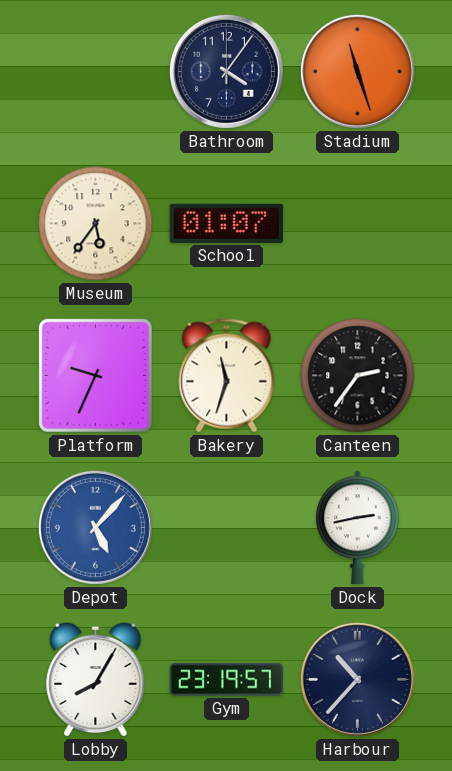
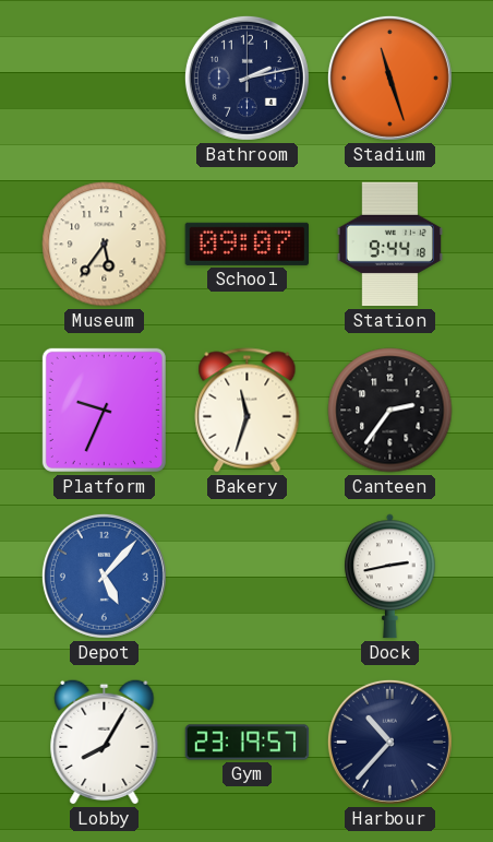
Bathroom: 4:06 -> 2:13
School: 01:07 -> 09:07
Station: none -> 9:44
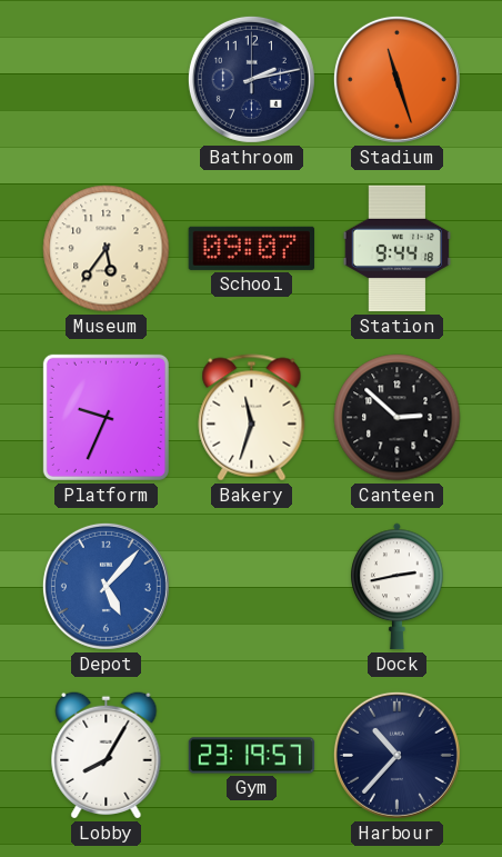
Canteen: 2:36 -> 2:52
